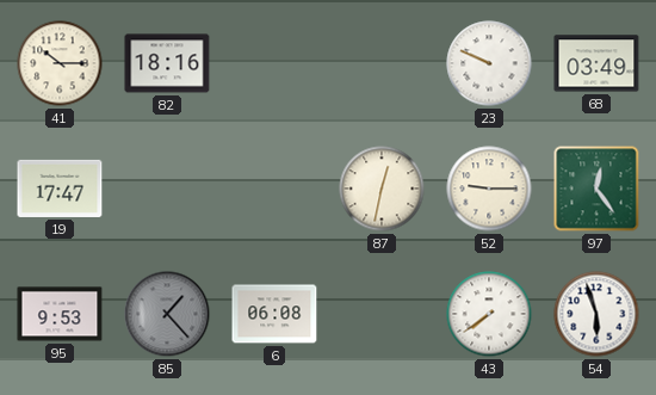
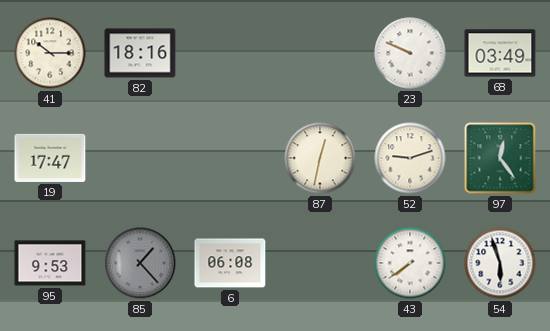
52: 9:15 -> 9:12
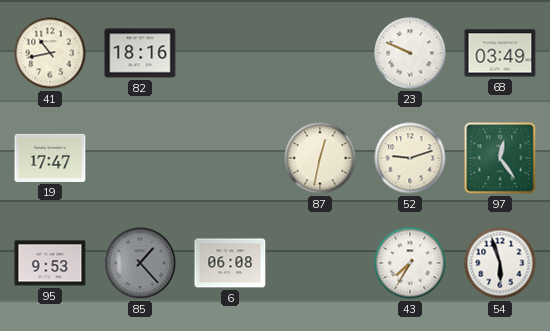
41: 10:15 -> 10:43
43: 7:39 -> 7:35
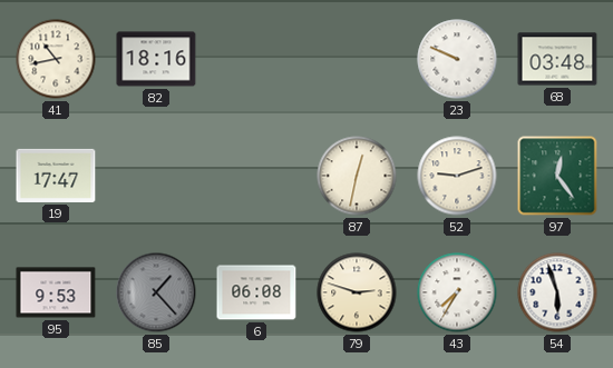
68: 03:49 -> 03:48
79: none -> 2:48
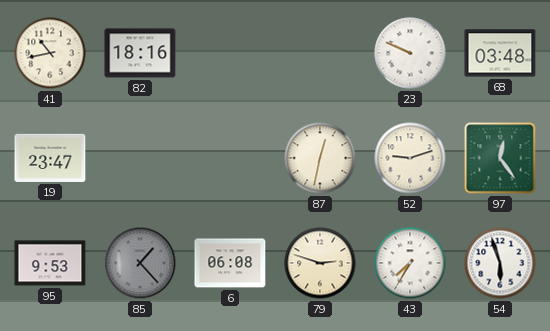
19: 17:47 -> 23:47
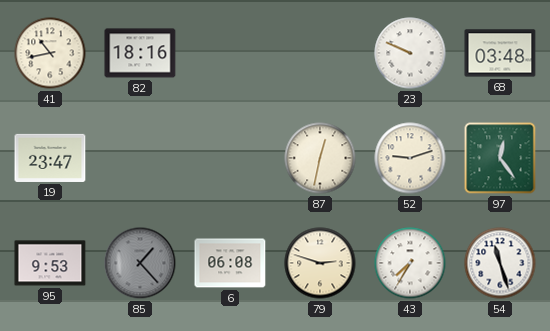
54: 5:57 -> 11:27
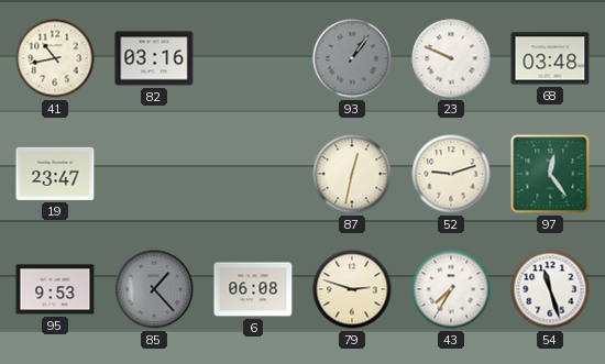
82: 18:16 -> 03:16
93: none -> 1:06
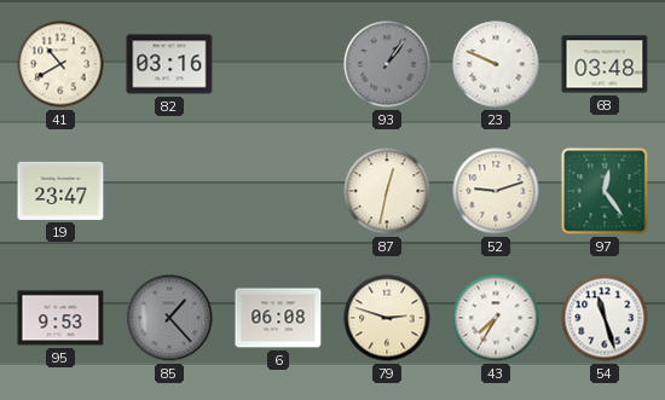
41: 10:43 -> 10:40
